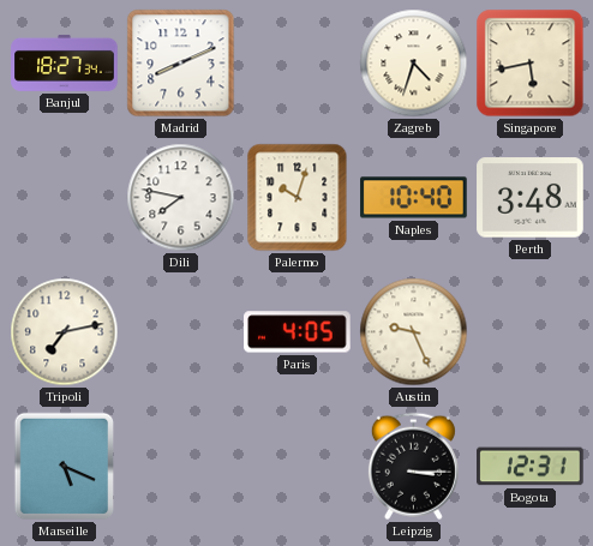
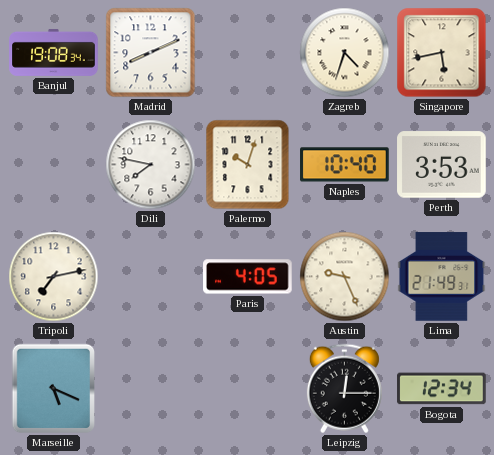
Banjul: 18:27 -> 19:08
Perth: 3:48 -> 3:53
Lima: none -> 21:49
Leipzig: 3:15 -> 12:15
Bogota: 12:31 -> 12:34
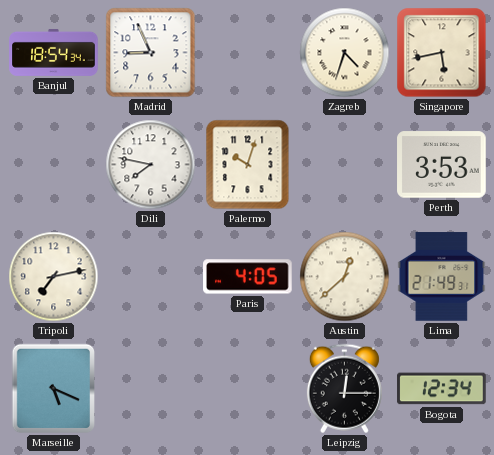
Banjul: 19:08 -> 18:54
Madrid: 8:11 -> 8:56
Naples: 10:40 -> none
Austin: 9:26 -> 12:38
